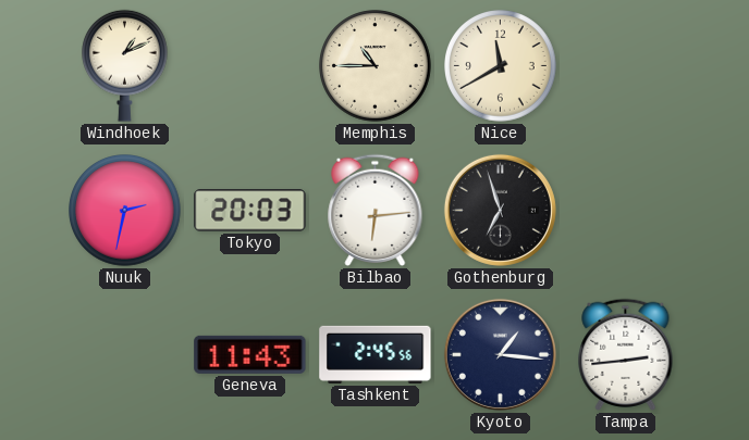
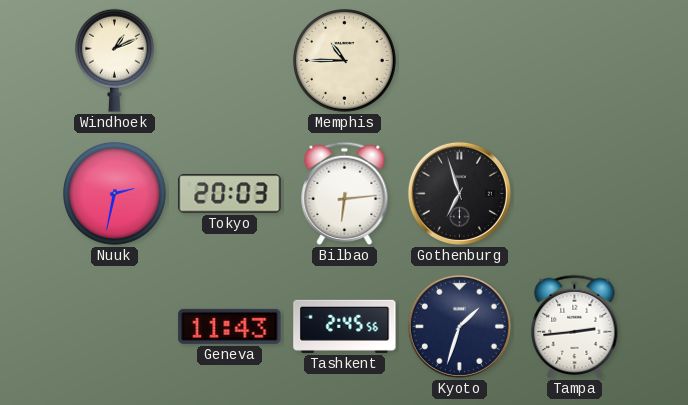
Nice: 11:40 -> none
Kyoto: 1:16 -> 1:33
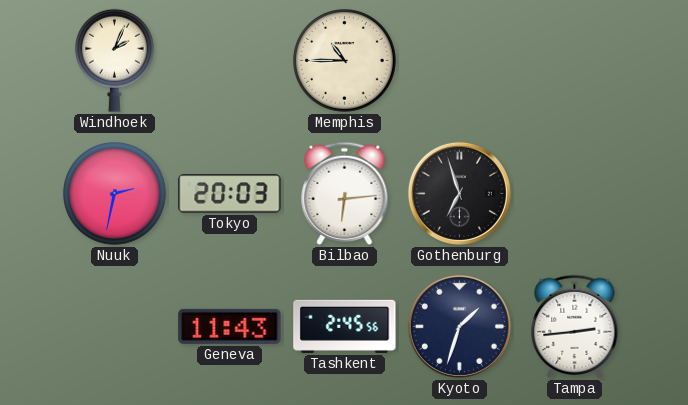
Windhoek: 1:11 -> 2:04
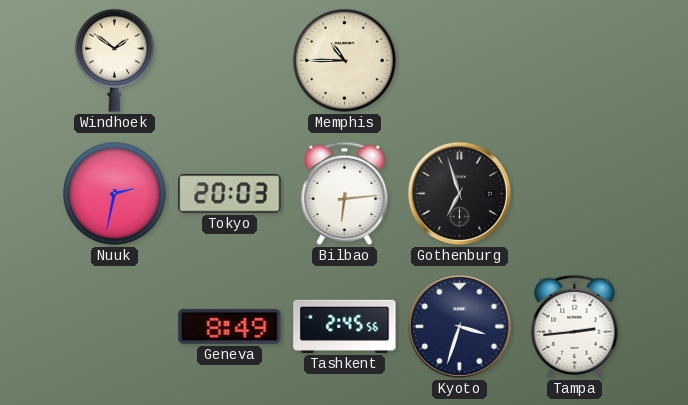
Windhoek: 2:04 -> 1:51
Geneva: 11:43 -> 8:49
Kyoto: 1:33 -> 3:33
